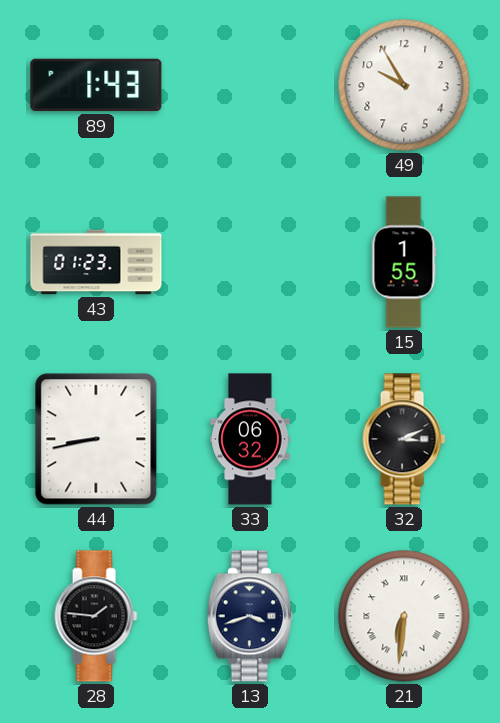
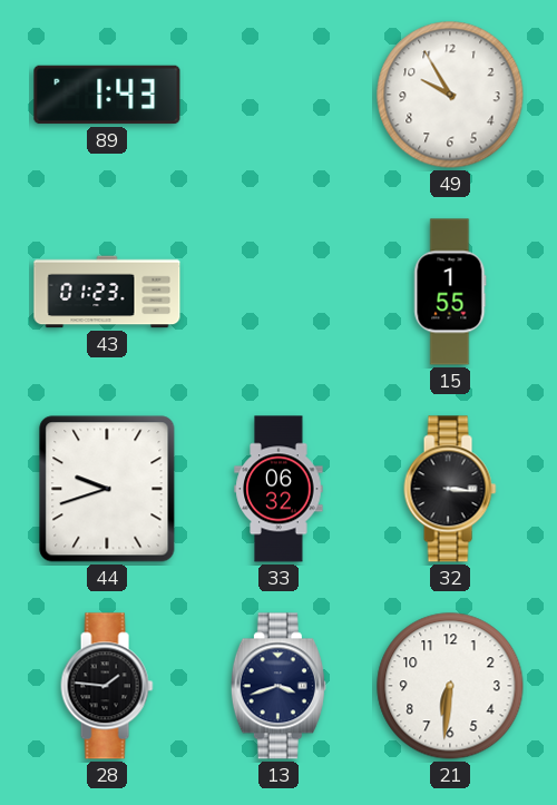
44: 8:43 -> 9:42
32: 3:11 -> 3:16
21 numerals: Roman -> Arabic
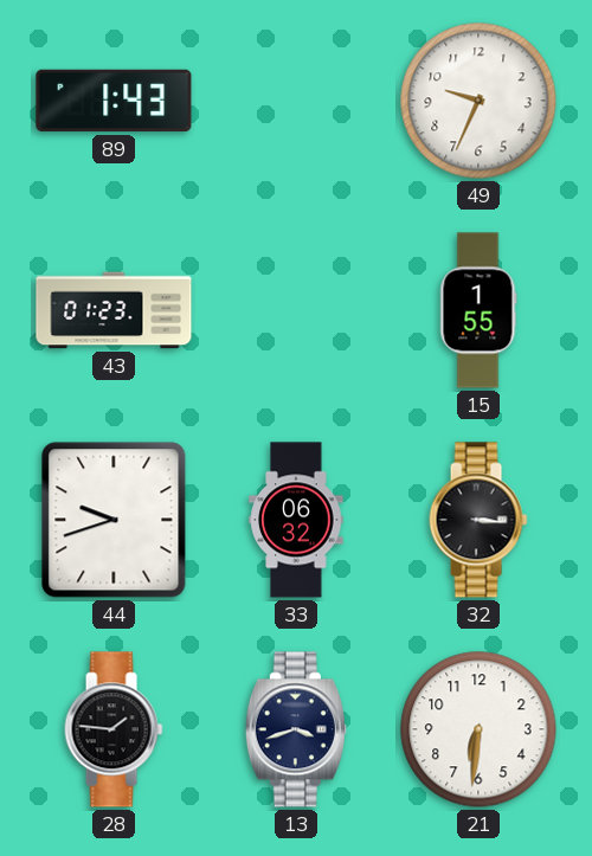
49: 9:55 -> 9:34
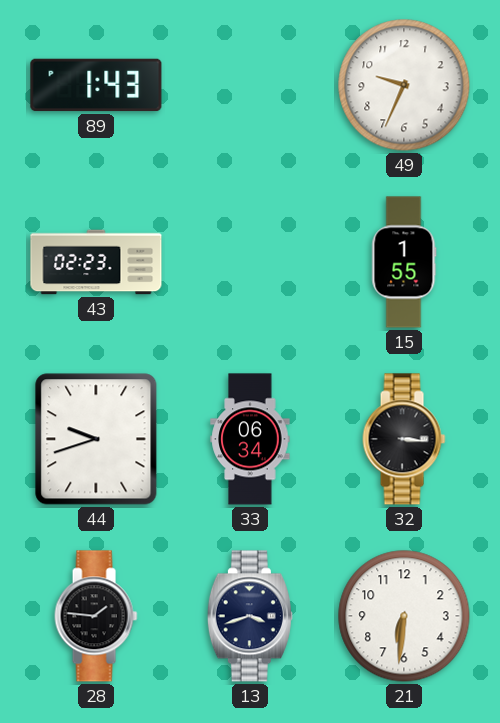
43: 01:23 -> 02:23
33: 06:32 -> 06:34
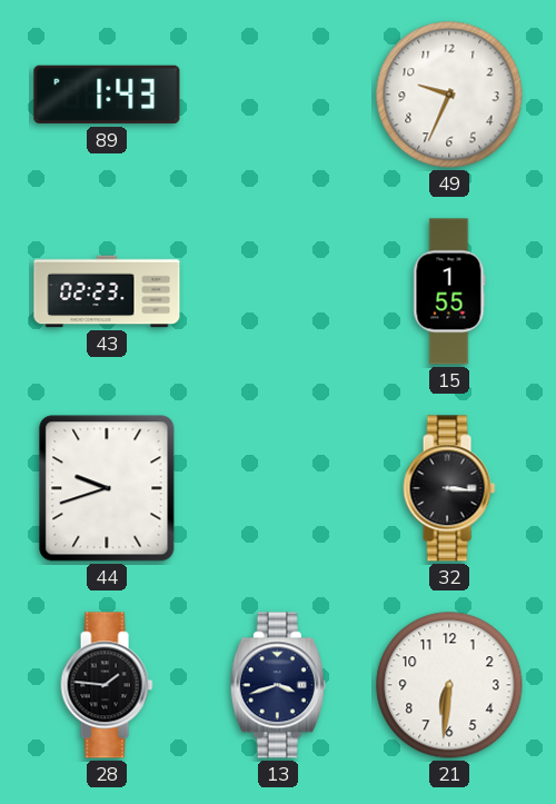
33: 06:34 -> none
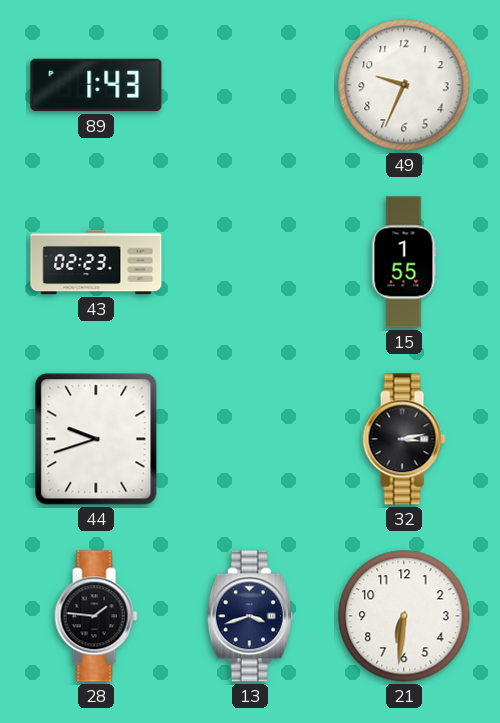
32: 3:16 -> 3:13
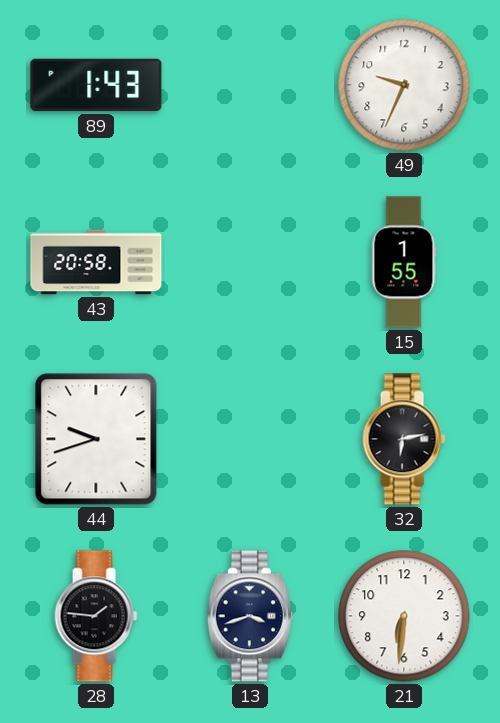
43: 02:23 -> 20:58
32: 3:13 -> 6:13
